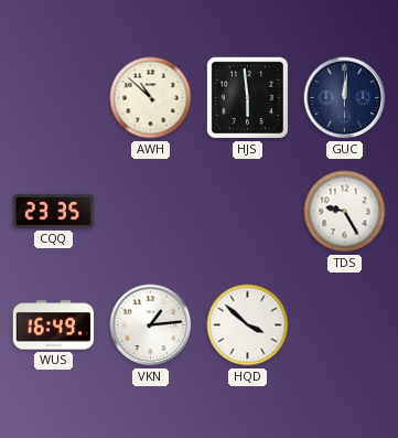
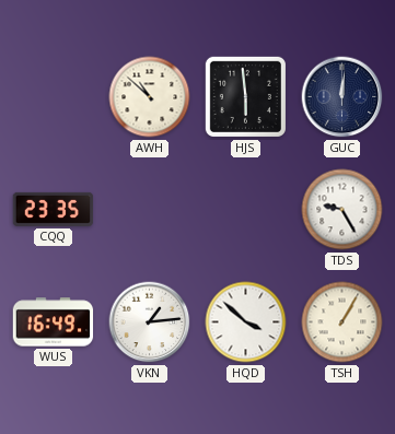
TSH: none -> 1:05
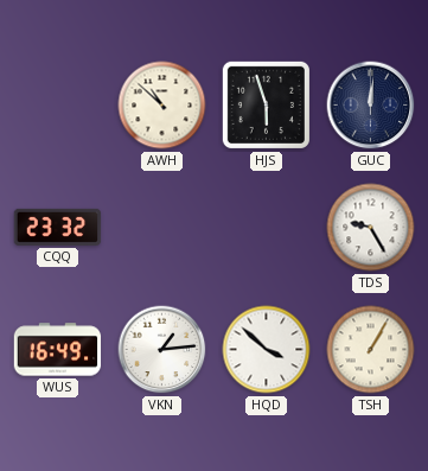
HJS: 5:59 -> 5:57
CQQ: 23:35 -> 23:32
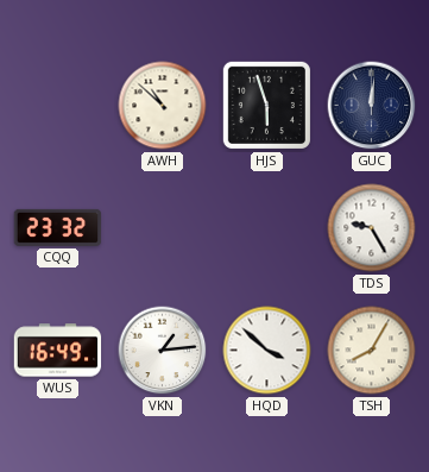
TSH: 1:05 -> 8:05
